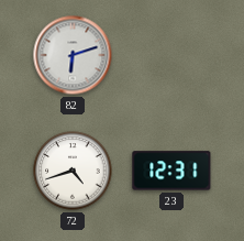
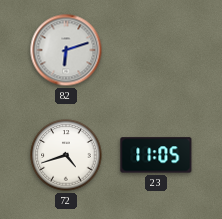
23: 12:31 -> 11:05
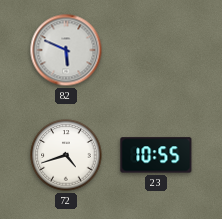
82: 6:12 -> 5:49
23: 11:05 -> 10:55
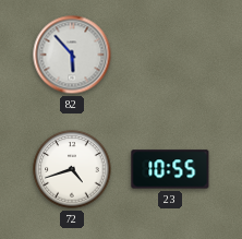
82: 5:49 -> 5:53
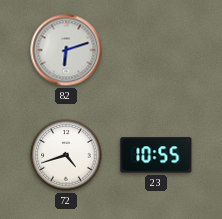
82: 5:53 -> 6:12
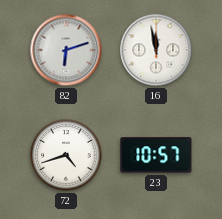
16: none -> 11:58
23: 10:55 -> 10:57
